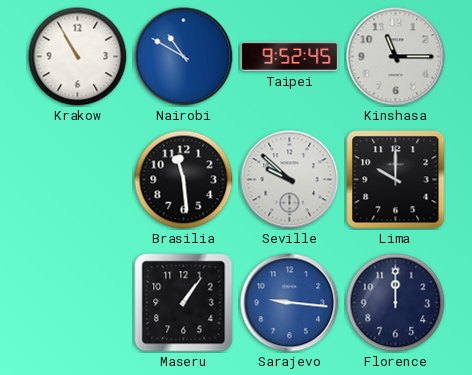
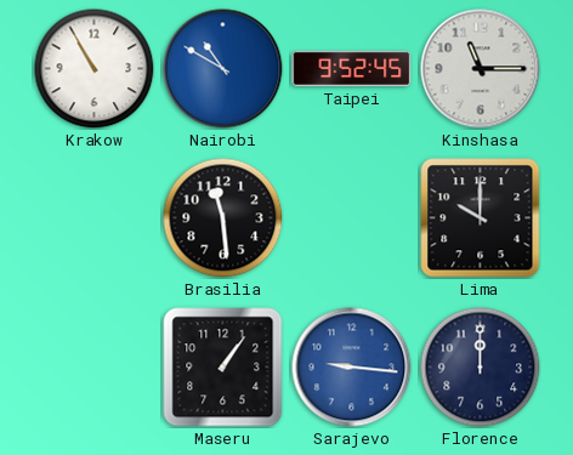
Seville: 9:52 -> none
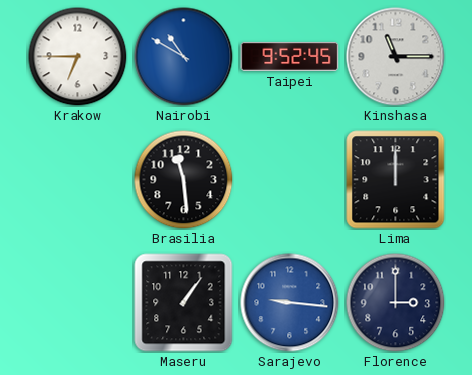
Krakow: 10:55 -> 6:45
Lima: 10:00 -> 12:00
Florence: 12:00 -> 3:00
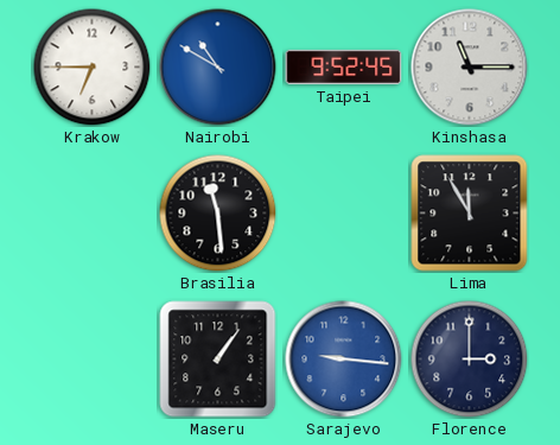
Lima: 12:00 -> 11:55
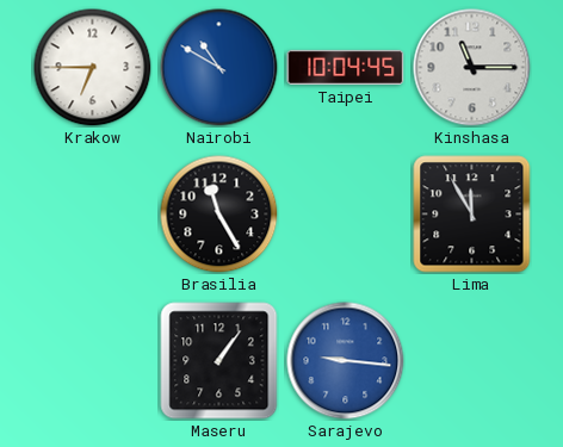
Taipei: 9:52 -> 10:04
Brasilia: 11:29 -> 11:25
Florence: 3:00 -> none
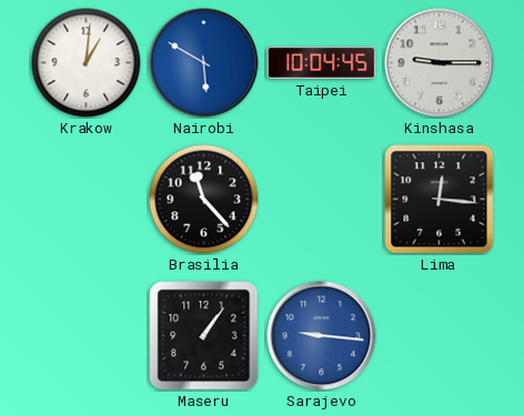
Krakow: 6:45 -> 1:01
Nairobi: 10:50 -> 5:50
Kinshasa: 11:15 -> 9:15
Brasilia: 11:25 -> 11:23
Lima: 11:55 -> 12:16
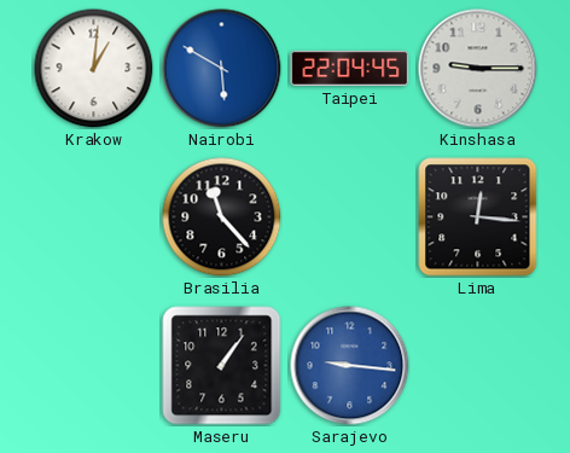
Taipei: 10:04 -> 22:04
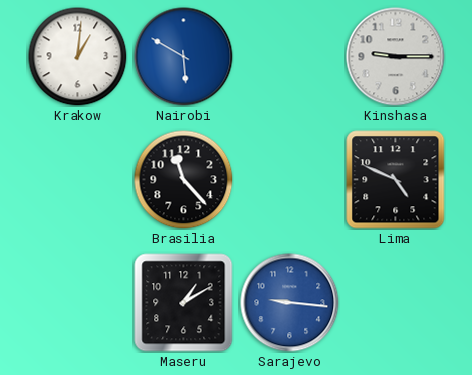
Taipei: 22:04 -> none
Lima: 12:16 -> 4:49
Maseru: 1:06 -> 1:10
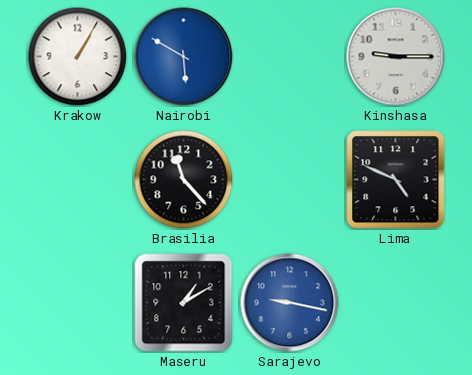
Krakow: 1:01 -> 1:05
Sarajevo: 9:16 -> 9:17
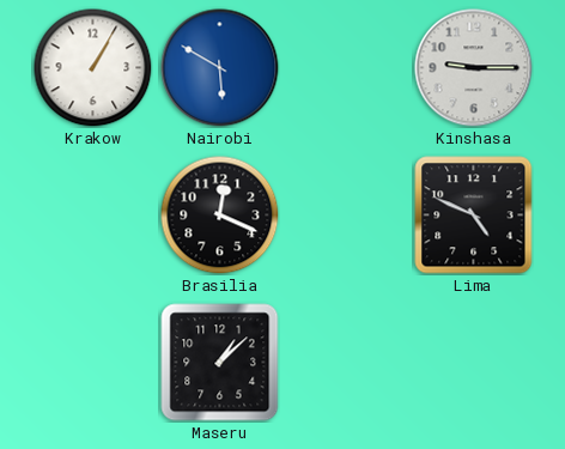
Brasilia: 11:23 -> 12:19
Maseru: 1:10 -> 1:08
Sarajevo: 9:17 -> none
